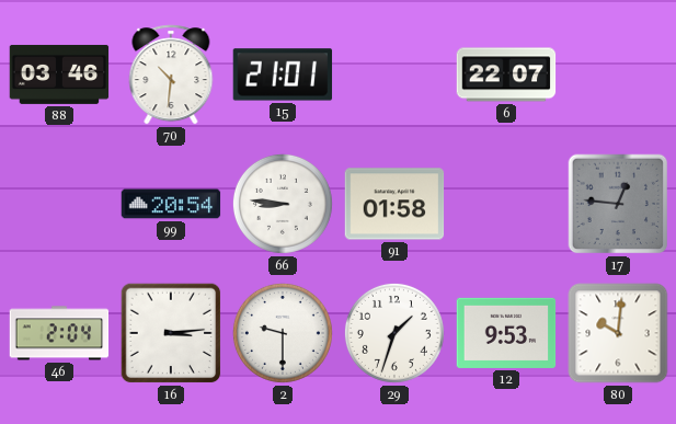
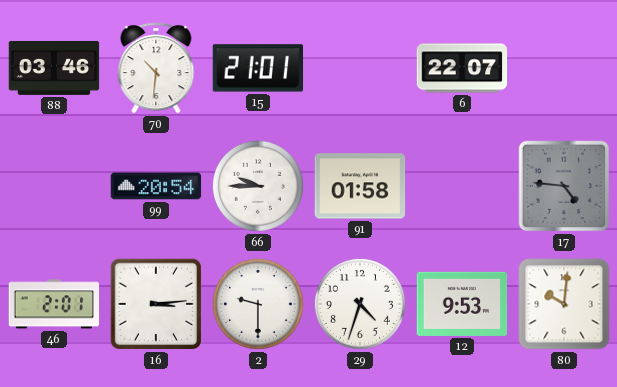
66: 8:46 -> 9:45
17: 12:46 -> 4:46
46: 2:04 -> 2:01
29: 1:33 -> 4:33
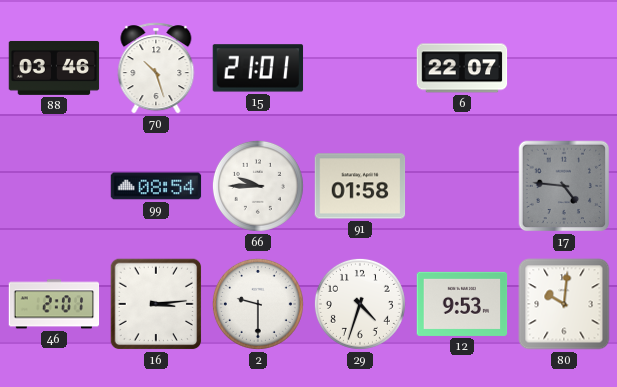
70: 10:31 -> 10:27
99: 20:54 -> 08:54
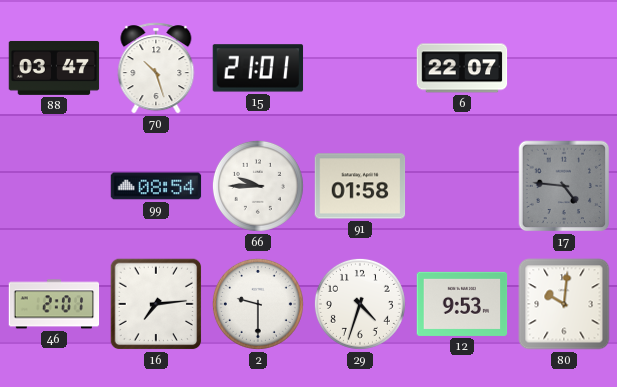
88: 03:46 -> 03:47
16: 3:14 -> 7:14
